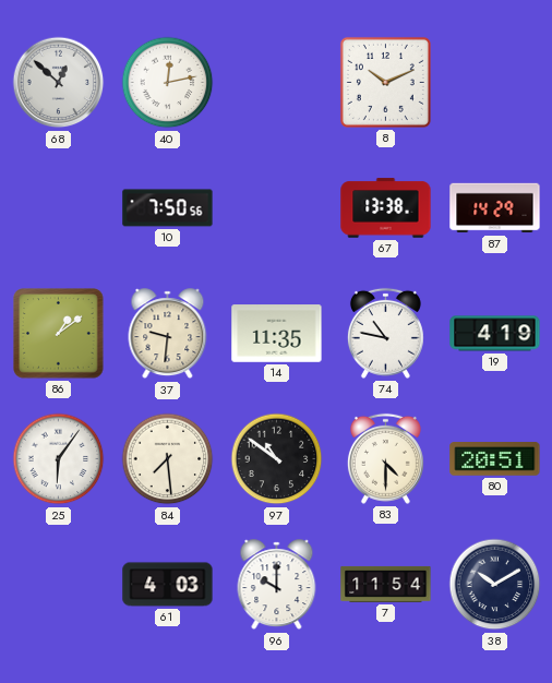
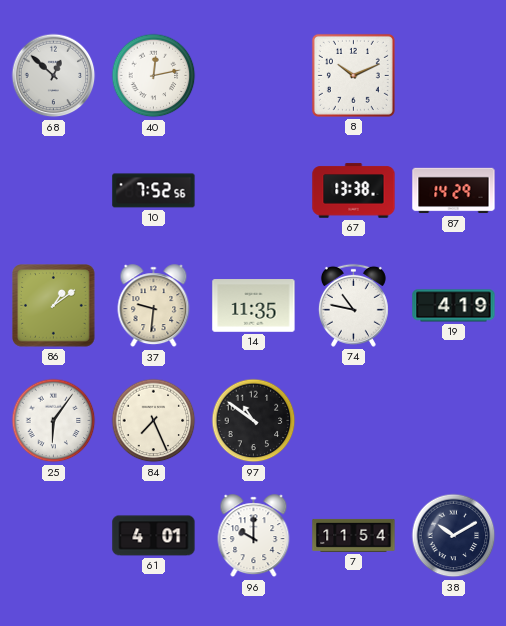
10: 7:50 -> 7:52
84: 7:29 -> 7:26
83: 4:30 -> none
80: 20:51 -> none
61: 4:03 -> 4:01
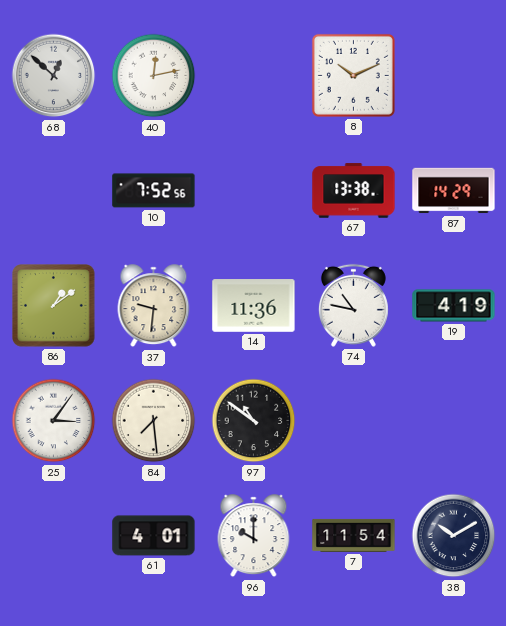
14: 11:35 -> 11:36
25: 6:06 -> 3:06
84: 7:26 -> 7:29
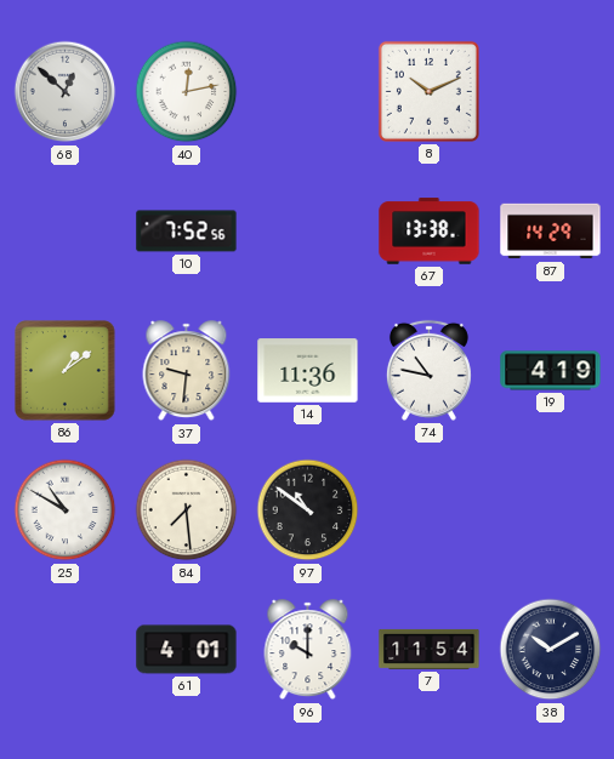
25: 3:06 -> 10:50
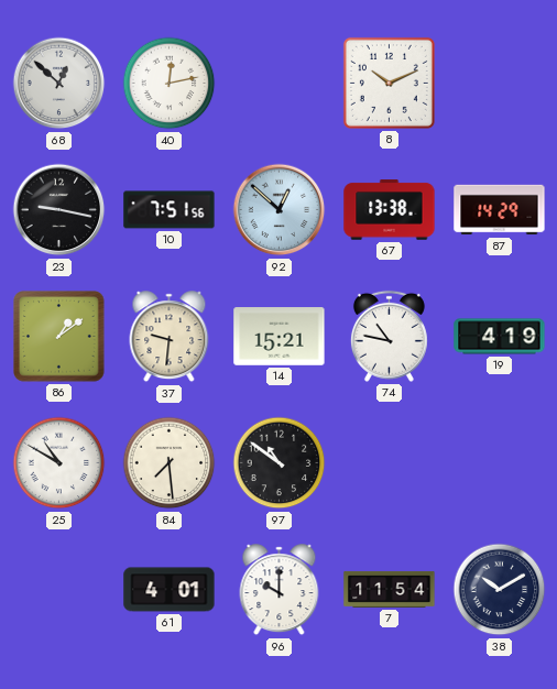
23: none -> 9:17
10: 7:52 -> 7:51
92: none -> 12:52
14: 11:36 -> 15:21
